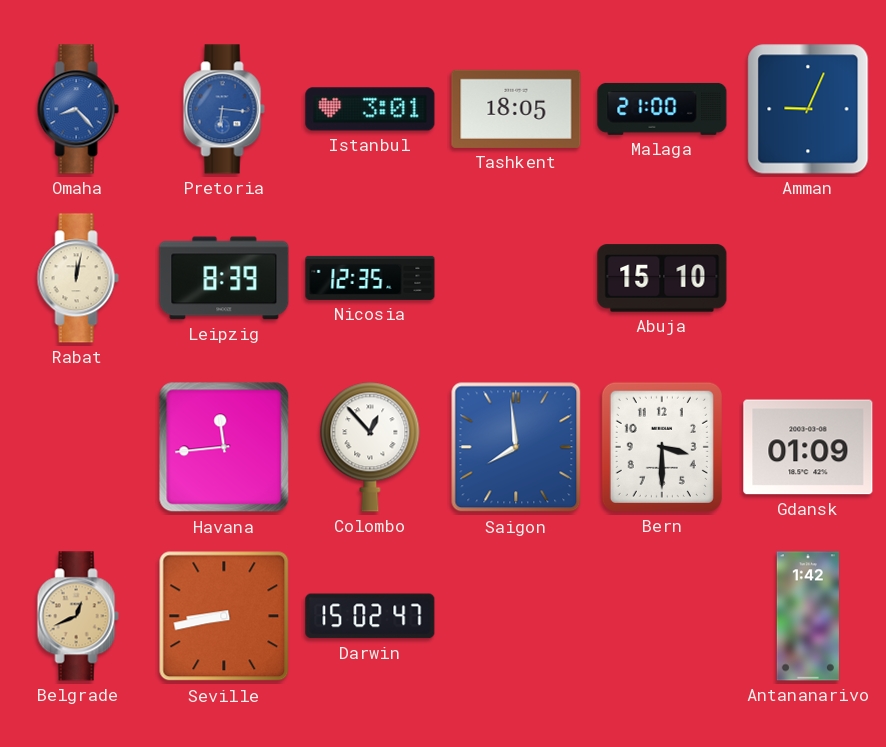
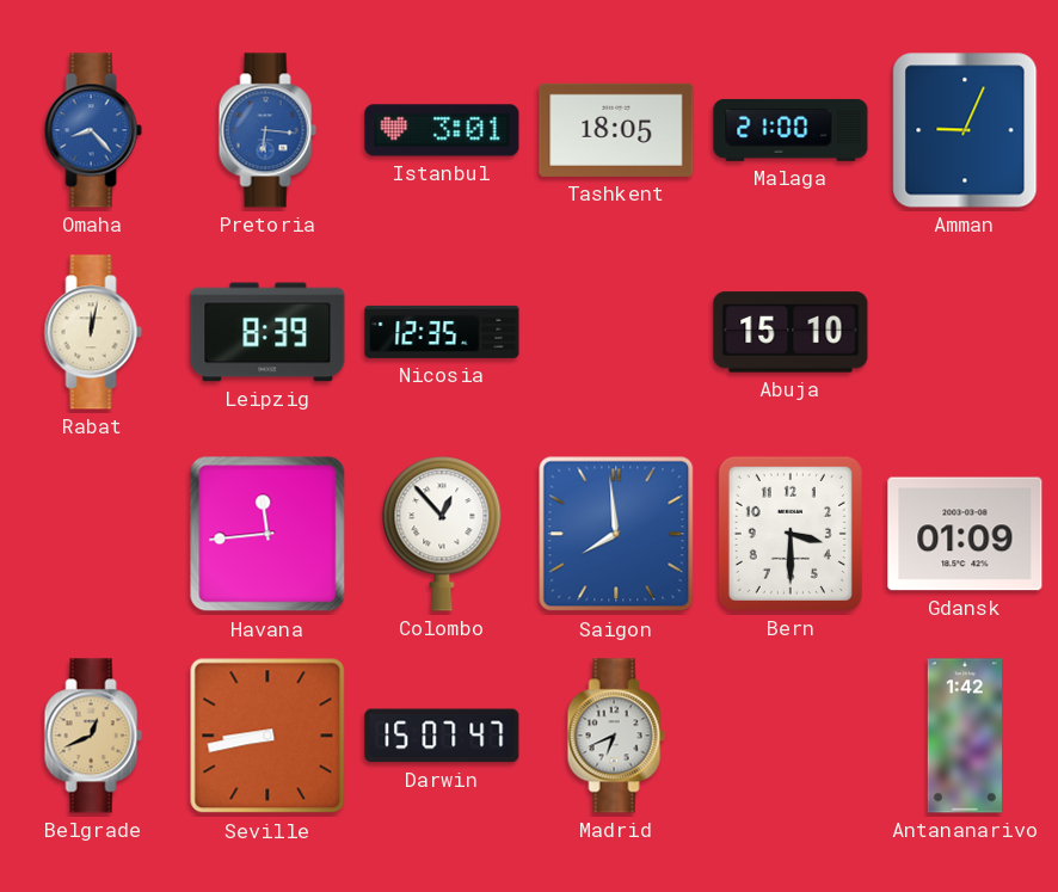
Darwin: 15:02 -> 15:07
Madrid: none -> 6:41
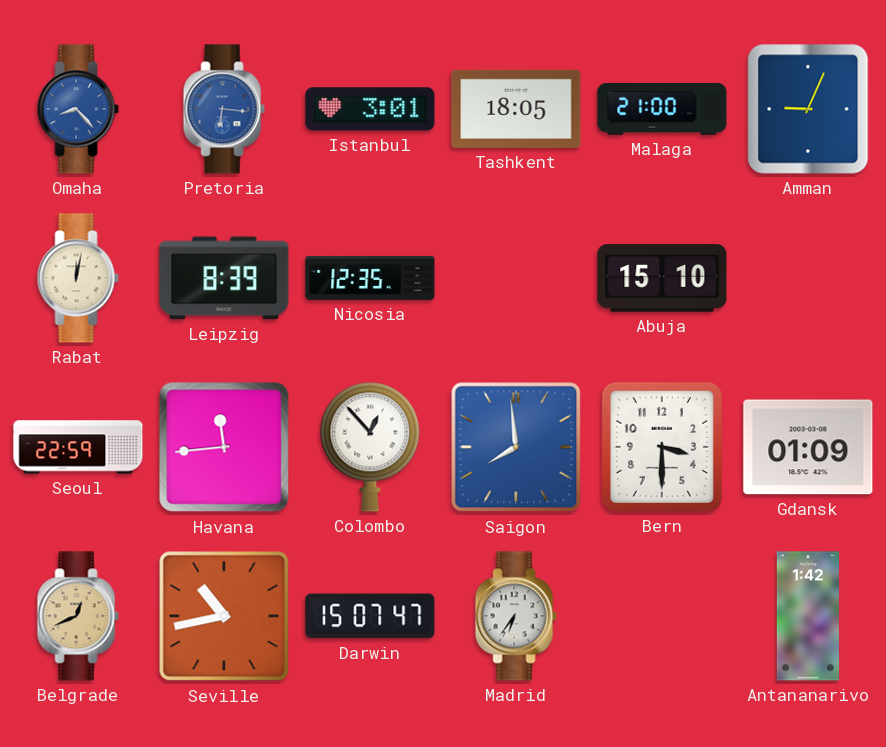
Seoul: none -> 22:59
Seville: 8:43 -> 10:43
Madrid: 6:41 -> 6:36
